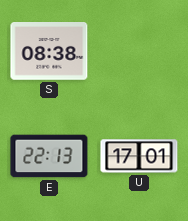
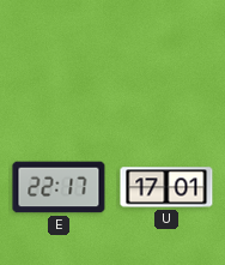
S: 08:38 -> none
E: 22:13 -> 22:17
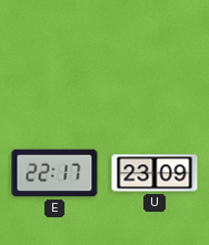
U: 17:01 -> 23:09
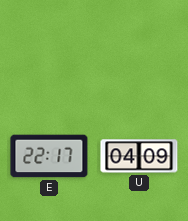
U: 23:09 -> 04:09
